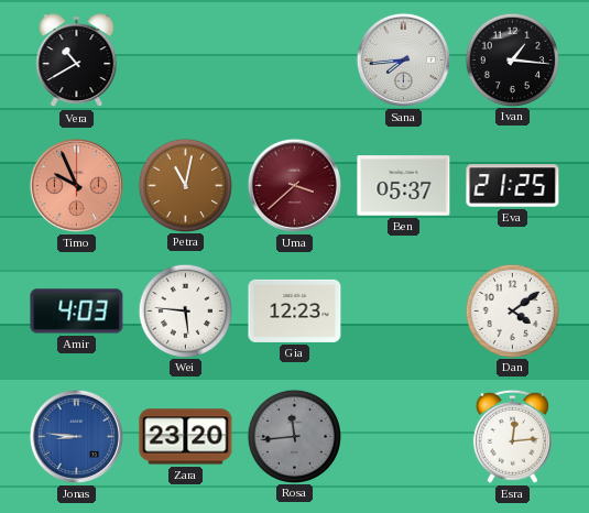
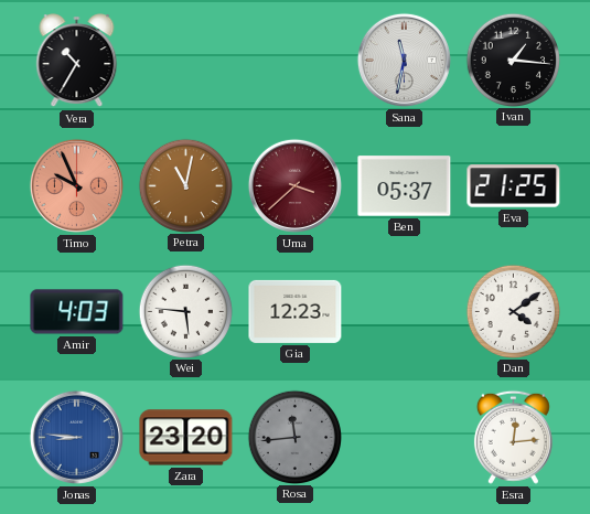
Vera: 10:40 -> 10:35
Sana: 7:44 -> 11:32
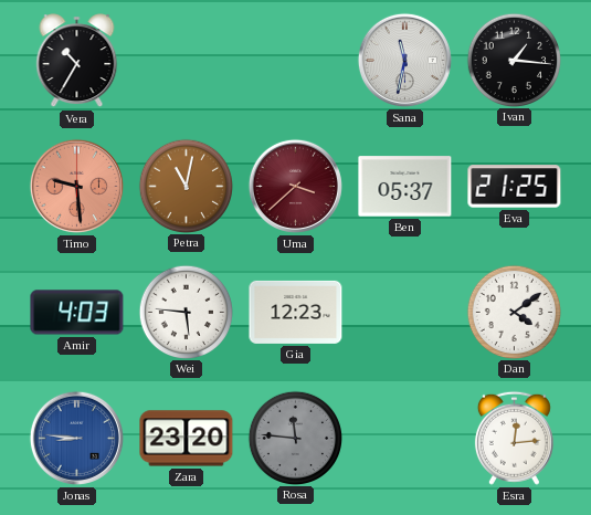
Timo: 9:56 -> 9:29
Rosa: 11:44 -> 11:46
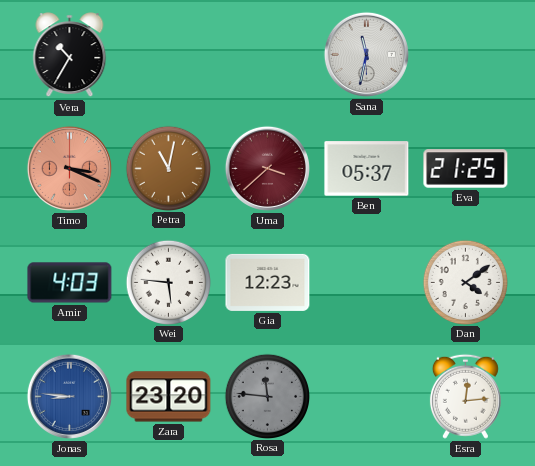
Ivan: 1:16 -> none
Timo: 9:29 -> 3:19
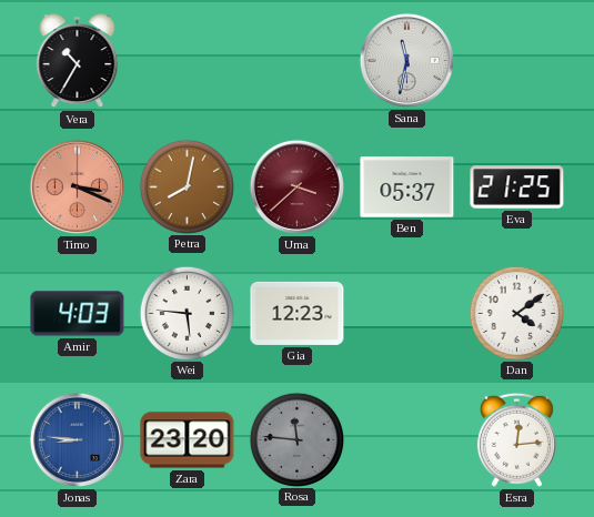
Petra: 11:02 -> 8:02
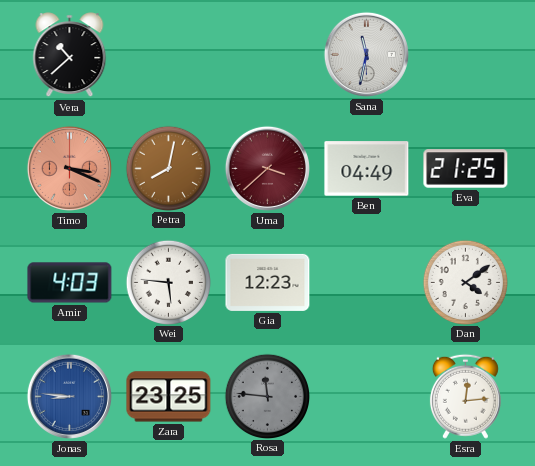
Vera: 10:35 -> 10:38
Ben: 05:37 -> 04:49
Zara: 23:20 -> 23:25
